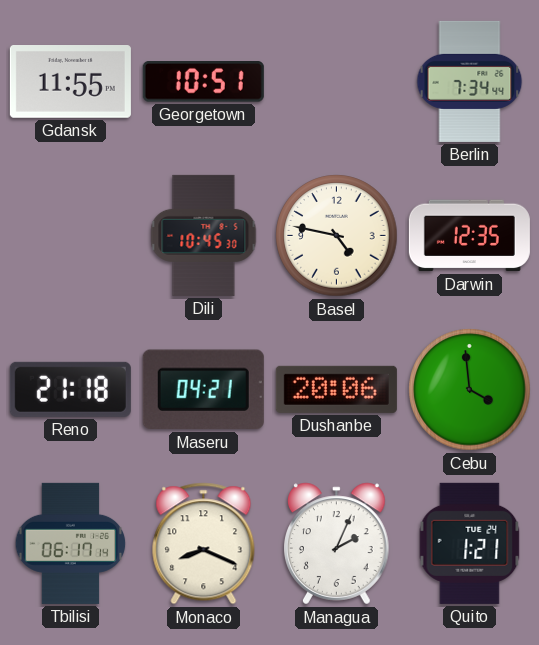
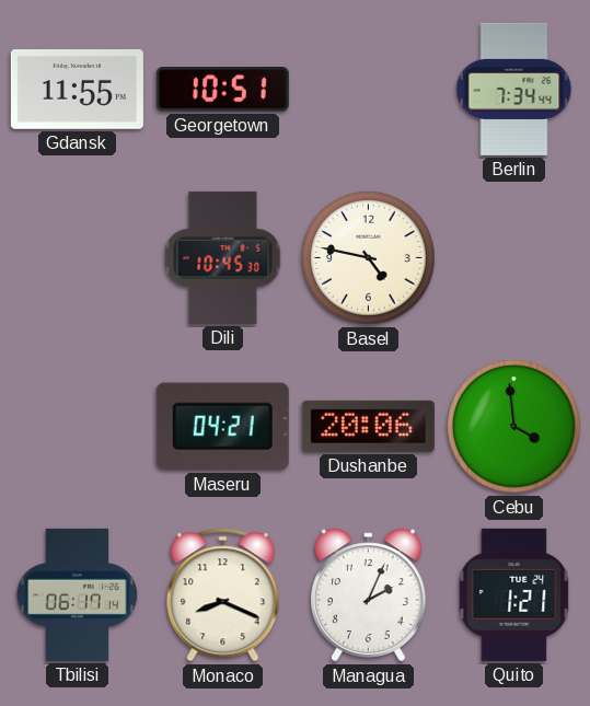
Darwin: 12:35 -> none
Reno: 21:18 -> none
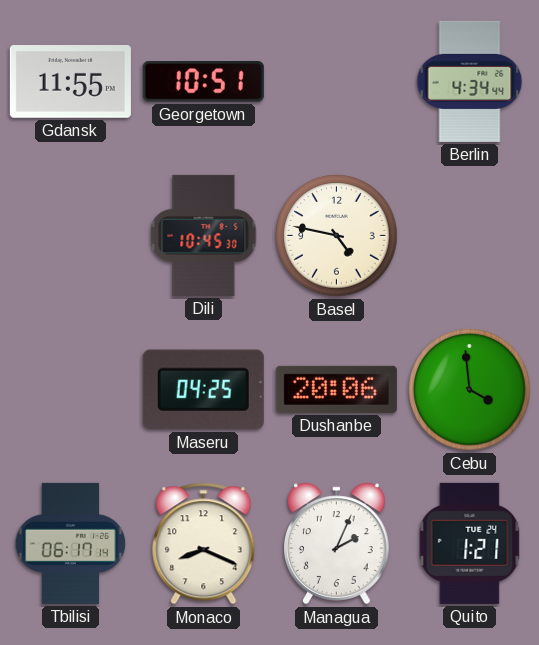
Berlin: 7:34 -> 4:34
Maseru: 04:21 -> 04:25
